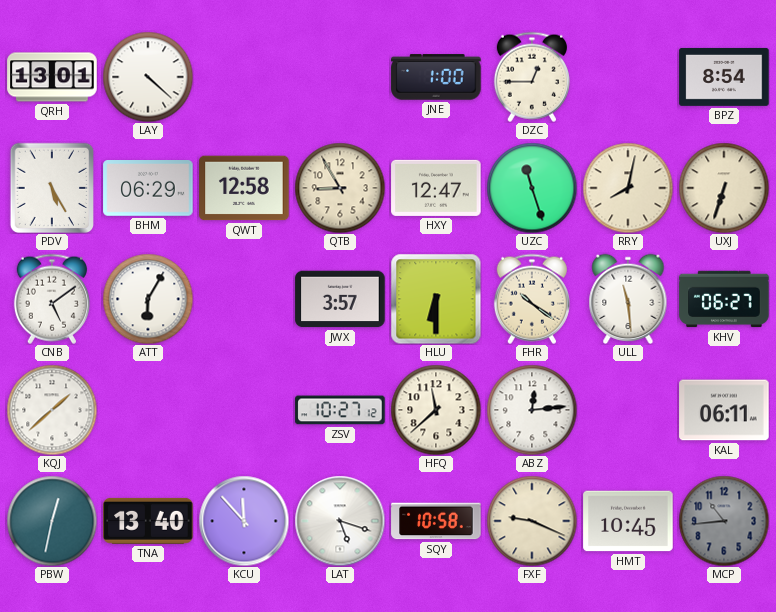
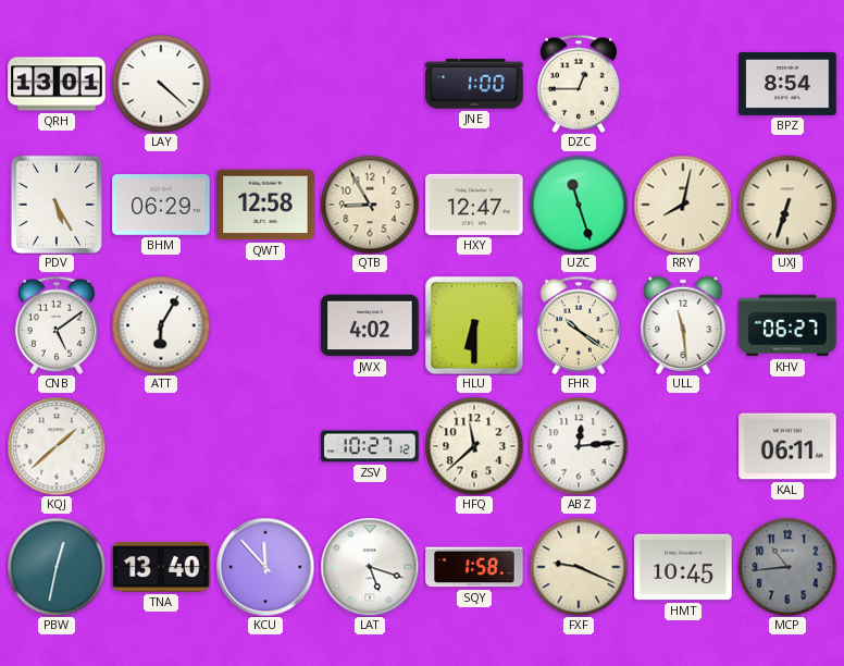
JWX: 3:57 -> 4:02
SQY: 10:58 -> 1:58
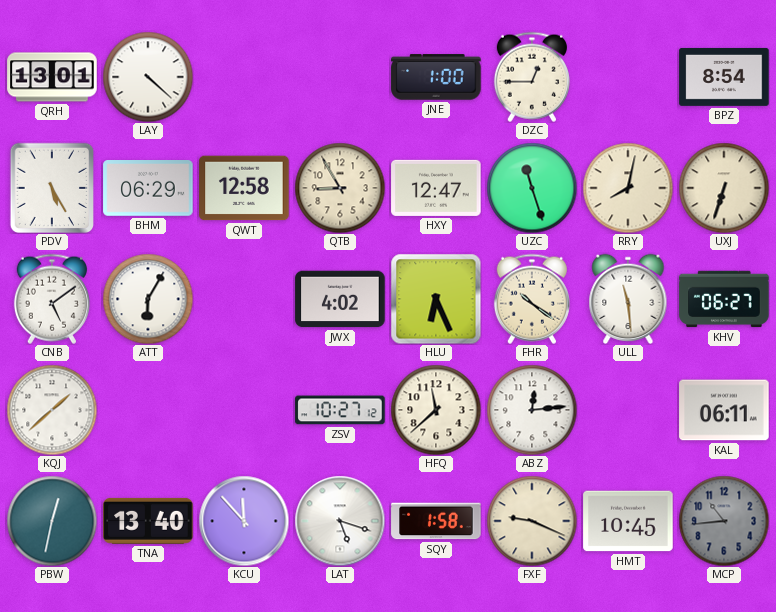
HLU: 6:30 -> 6:26
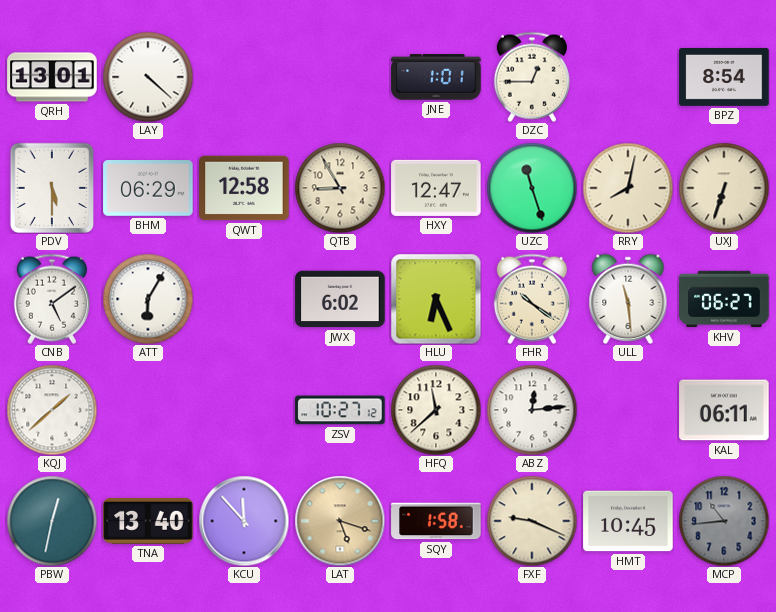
JNE: 1:00 -> 1:01
PDV: 5:25 -> 5:30
JWX: 4:02 -> 6:02
LAT dial: white -> champagne
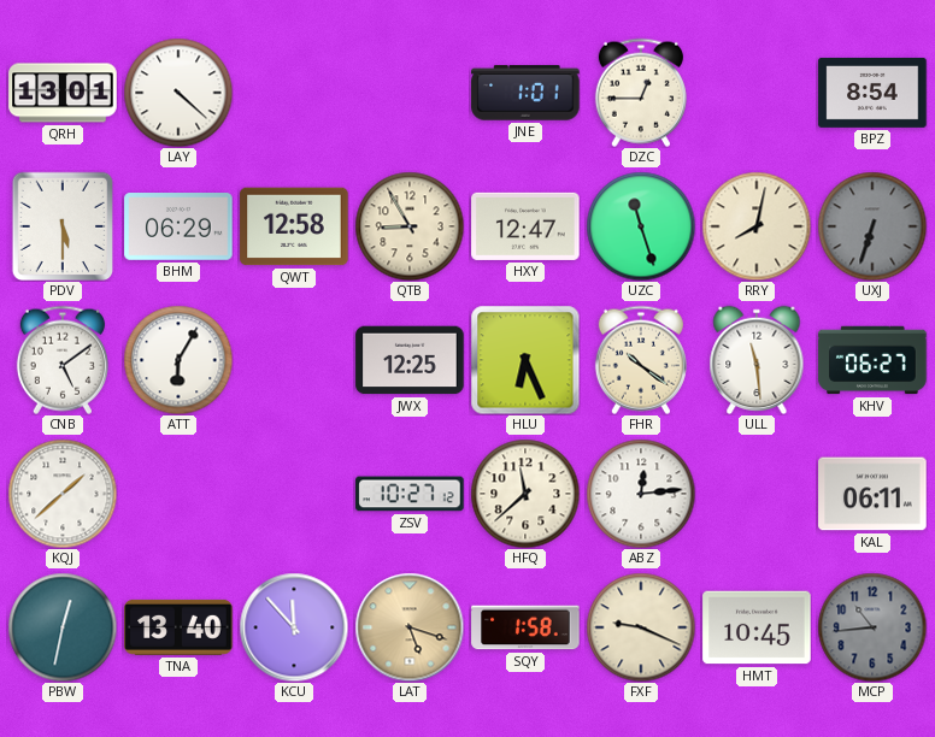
UXJ dial: cream -> grey
JWX: 6:02 -> 12:25
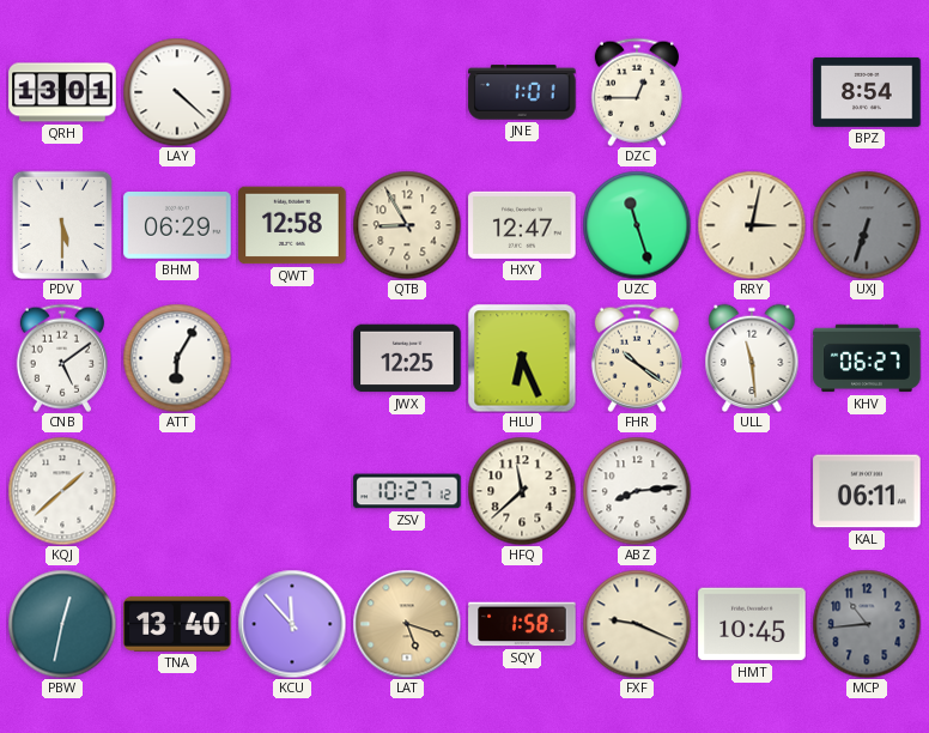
RRY: 8:02 -> 3:02
ABZ: 12:14 -> 8:14
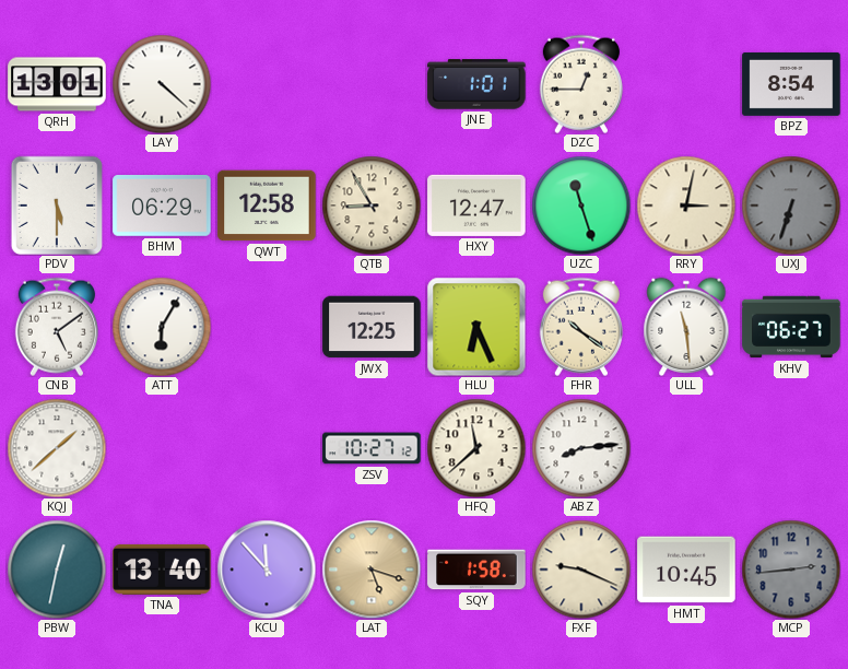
KAL: 06:11 -> none
MCP: 10:44 -> 2:44
